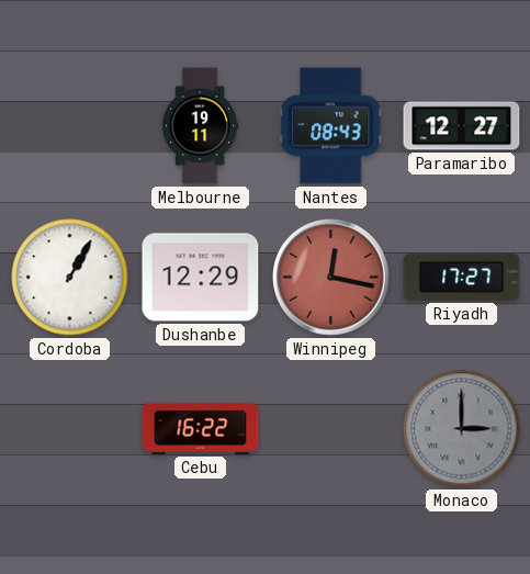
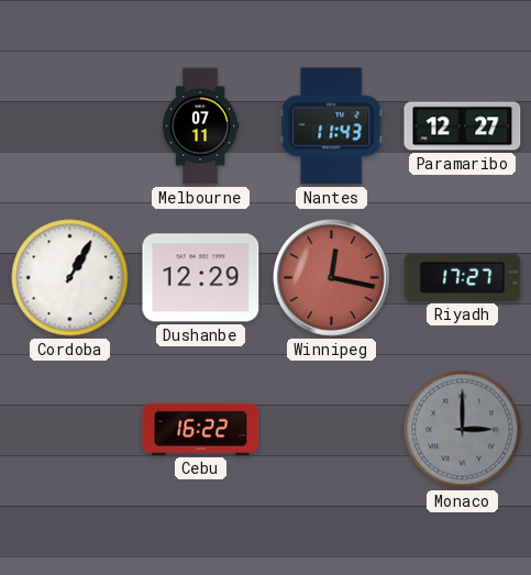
Melbourne: 19:11 -> 07:11
Nantes: 08:43 -> 11:43
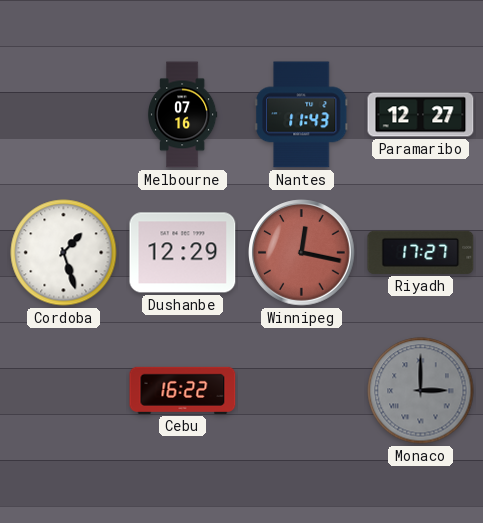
Melbourne: 07:11 -> 07:16
Cordoba: 1:05 -> 1:27
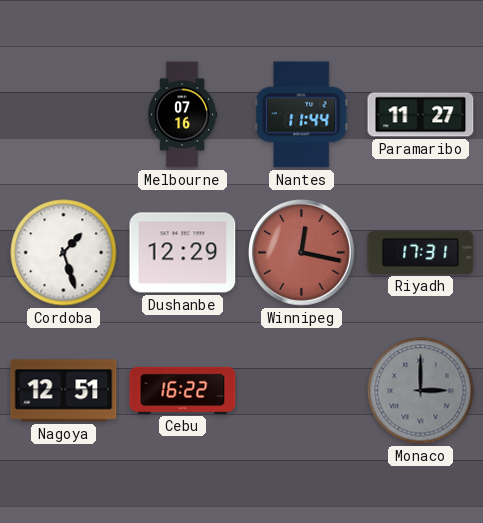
Nantes: 11:43 -> 11:44
Paramaribo: 12:27 -> 11:27
Riyadh: 17:27 -> 17:31
Nagoya: none -> 12:51
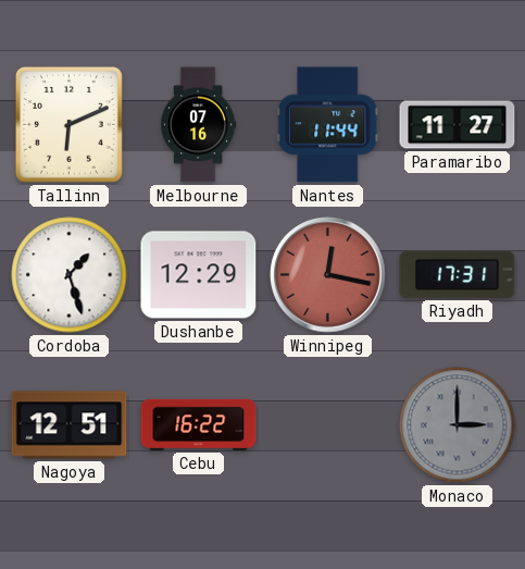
Tallinn: none -> 6:11
